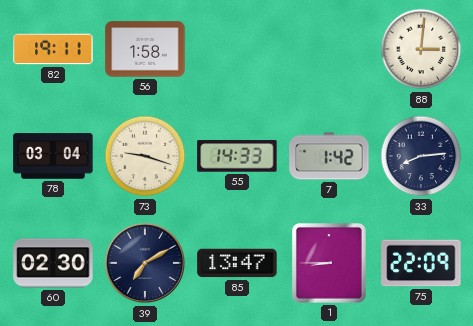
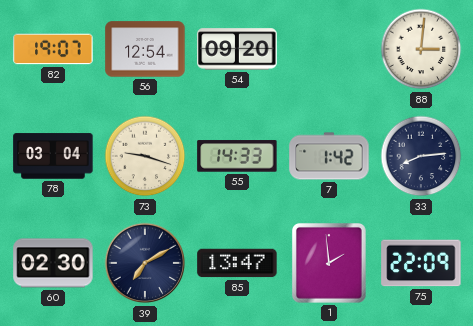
82: 19:11 -> 19:07
56: 1:58 -> 12:54
54: none -> 09:20
1: 8:45 -> 1:59
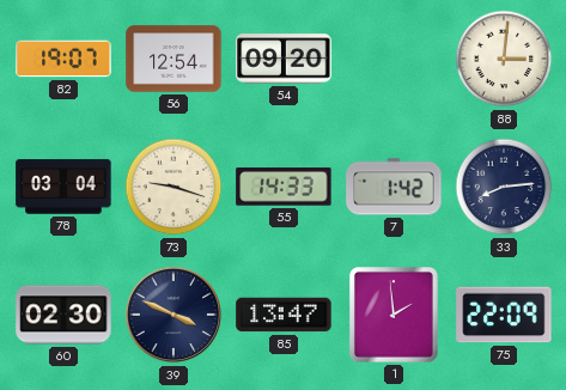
39: 7:10 -> 3:49
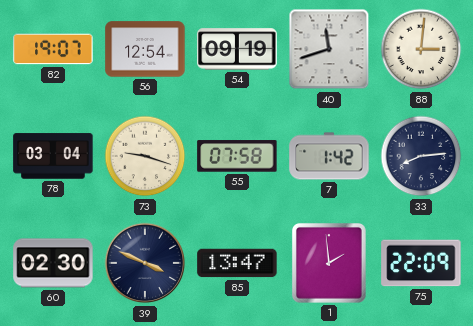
54: 09:20 -> 09:19
40: none -> 11:42
55: 14:33 -> 07:58
